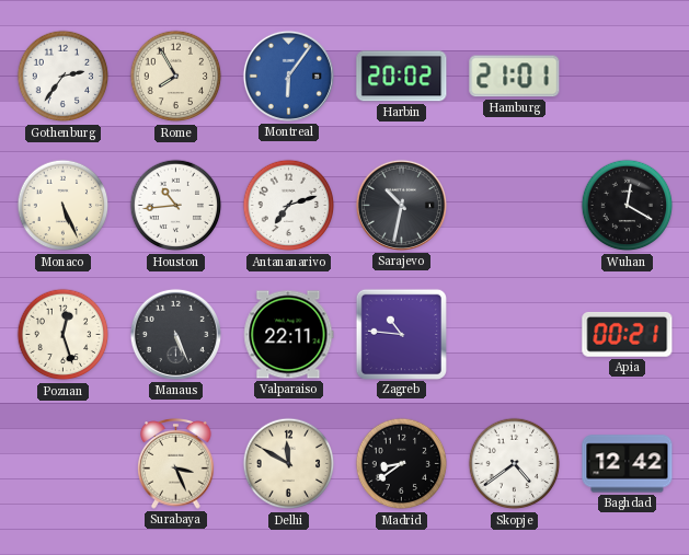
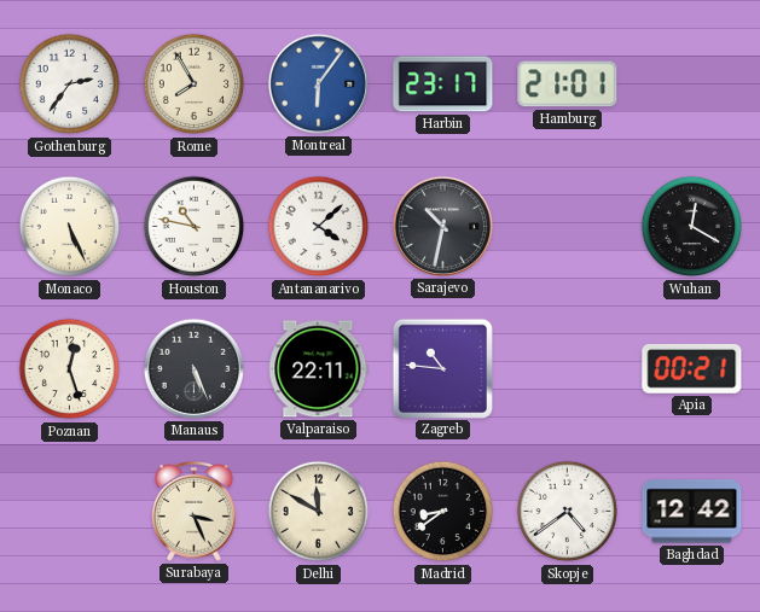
Harbin: 20:02 -> 23:17
Houston: 10:44 -> 10:47
Antananarivo: 7:12 -> 4:08
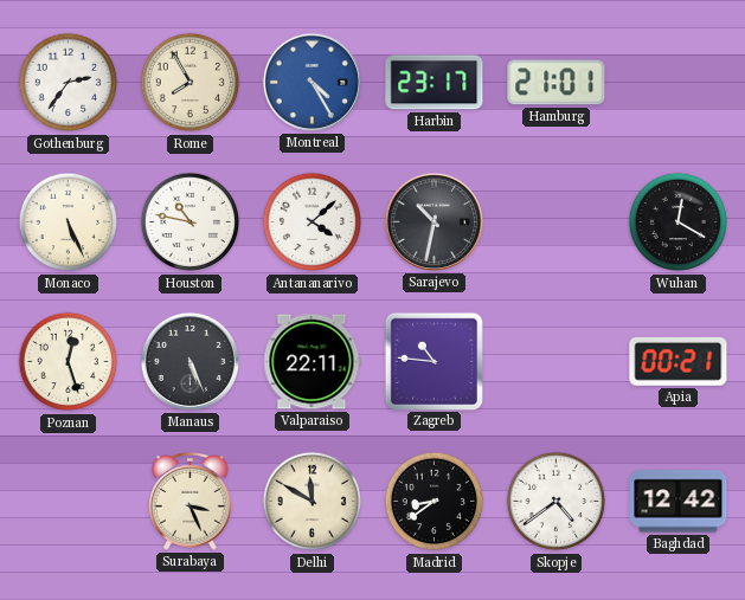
Montreal: 6:06 -> 4:25
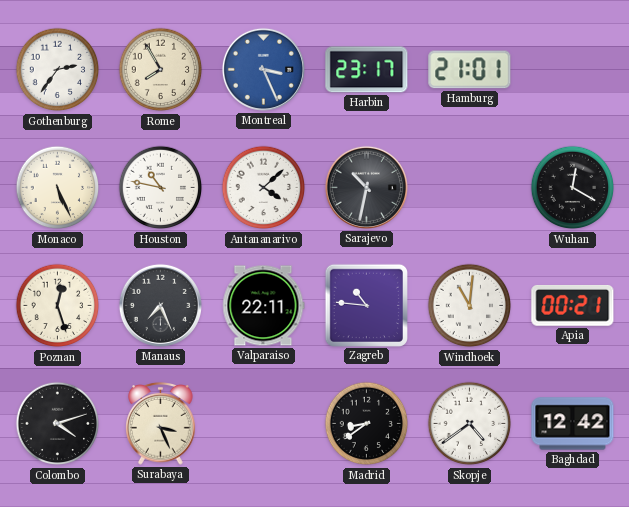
Montreal: 4:25 -> 3:26
Manaus: 5:26 -> 7:26
Windhoek: none -> 11:01
Colombo: none -> 4:12
Delhi: 11:50 -> none
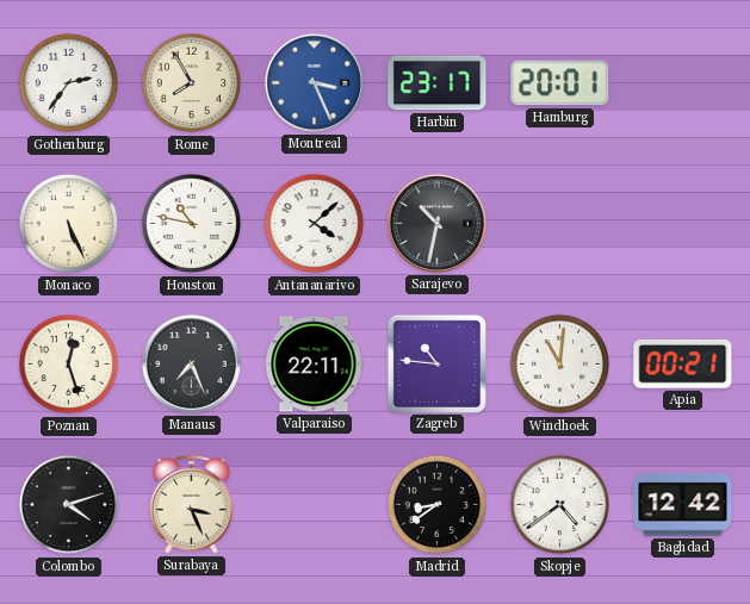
Hamburg: 21:01 -> 20:01
Wuhan: 12:20 -> none
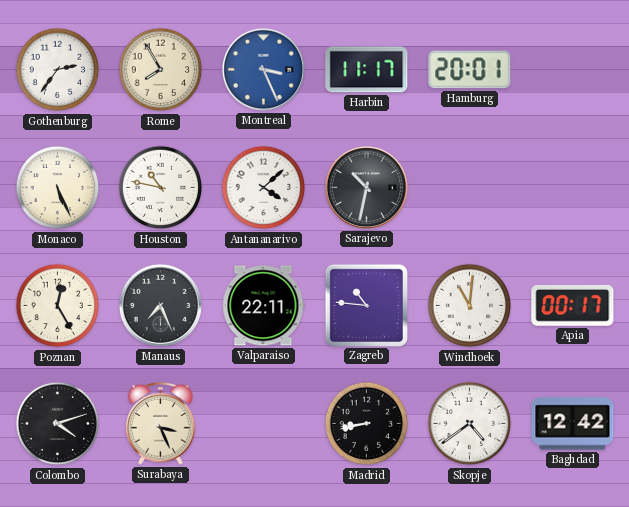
Harbin: 23:17 -> 11:17
Poznan: 12:27 -> 12:25
Apia: 00:21 -> 00:17
Madrid: 8:39 -> 8:43
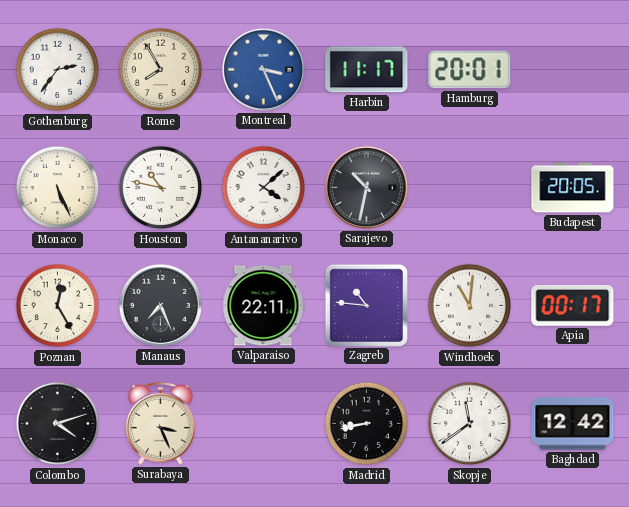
Budapest: none -> 20:05
Skopje: 4:39 -> 11:39
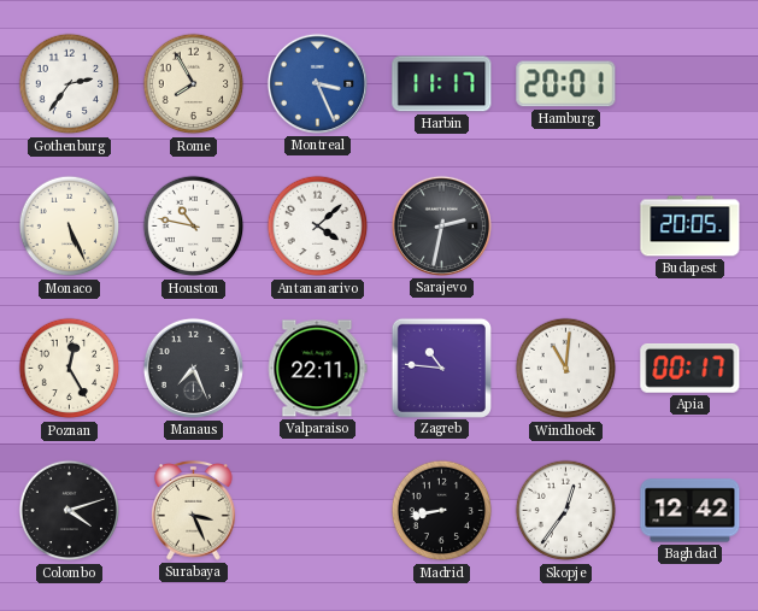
Sarajevo: 10:32 -> 2:32
Skopje: 11:39 -> 12:36
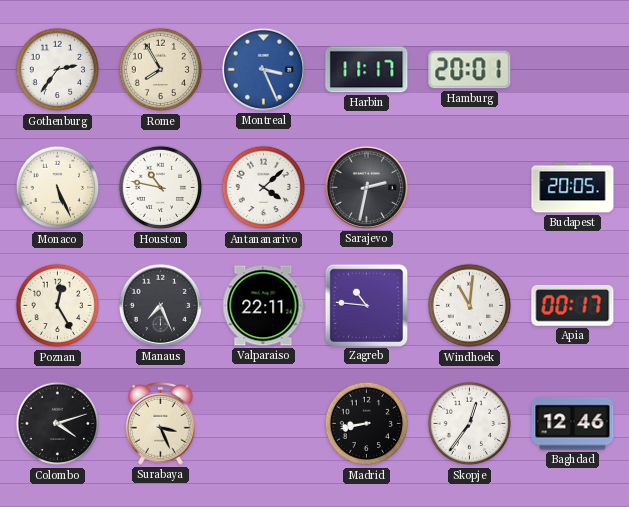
Baghdad: 12:42 -> 12:46
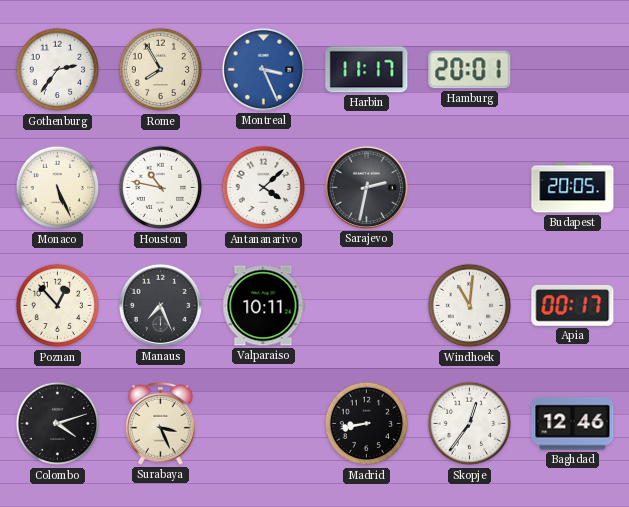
Poznan: 12:25 -> 12:53
Valparaiso: 22:11 -> 10:11
Zagreb: 10:46 -> none
